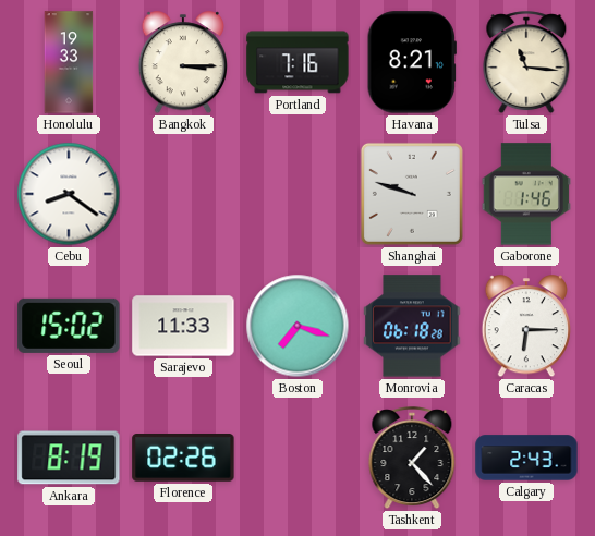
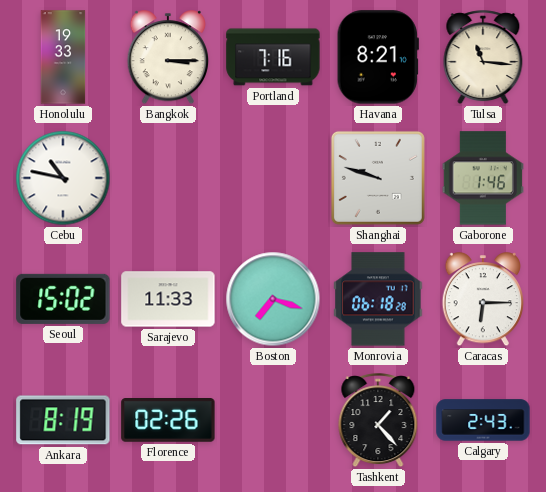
Cebu: 8:21 -> 10:47
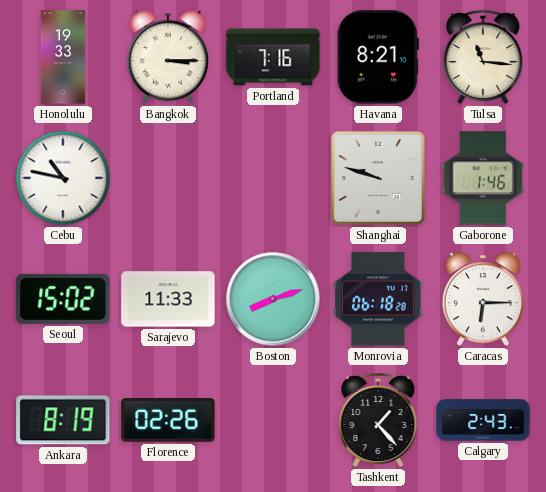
Boston: 7:18 -> 8:12
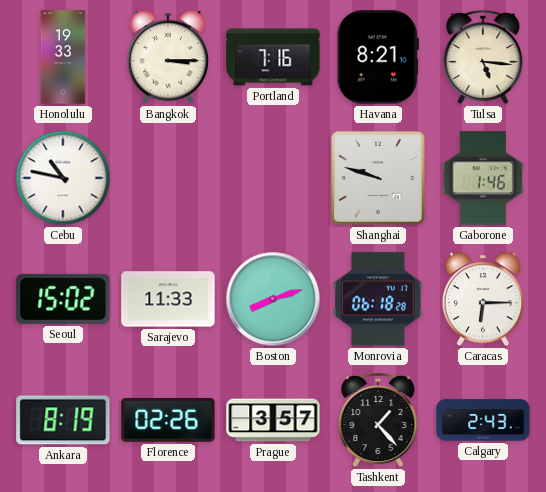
Tulsa: 11:16 -> 5:16
Prague: none -> 3:57
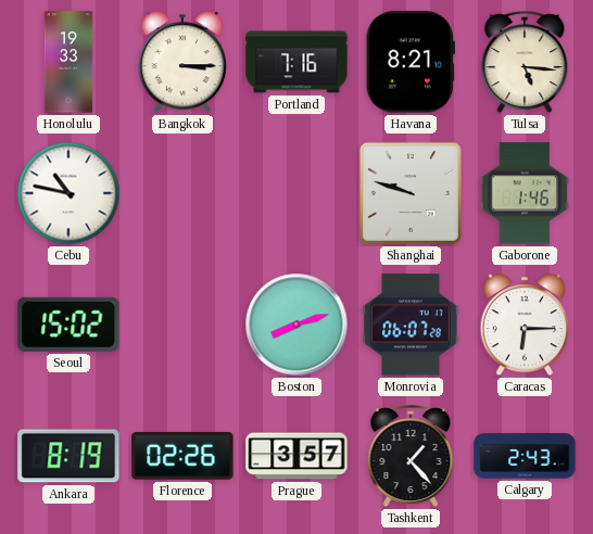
Sarajevo: 11:33 -> none
Monrovia: 06:18 -> 06:07
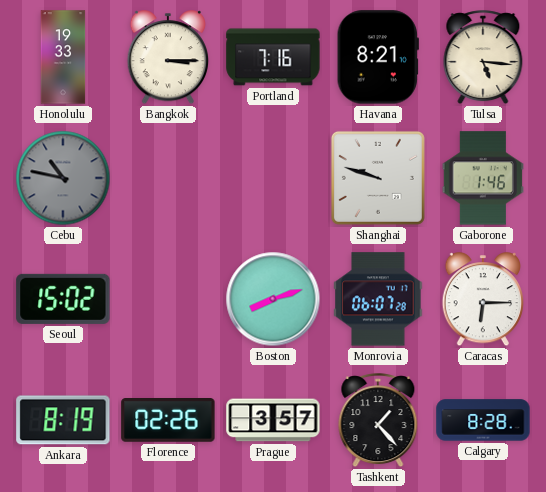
Cebu dial: white -> grey
Calgary: 2:43 -> 8:28
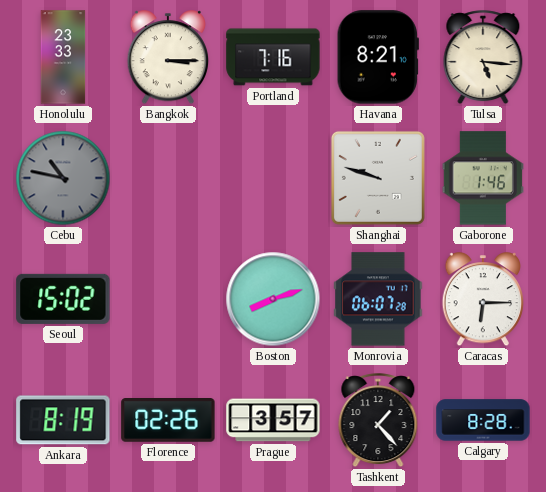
Honolulu: 19:33 -> 23:33
